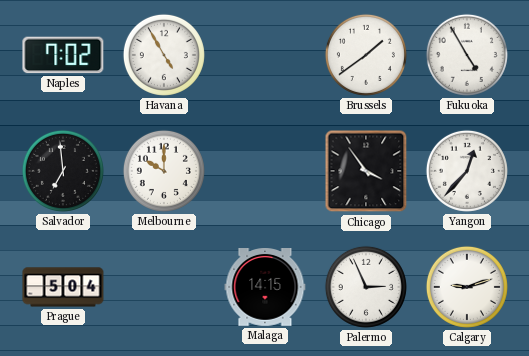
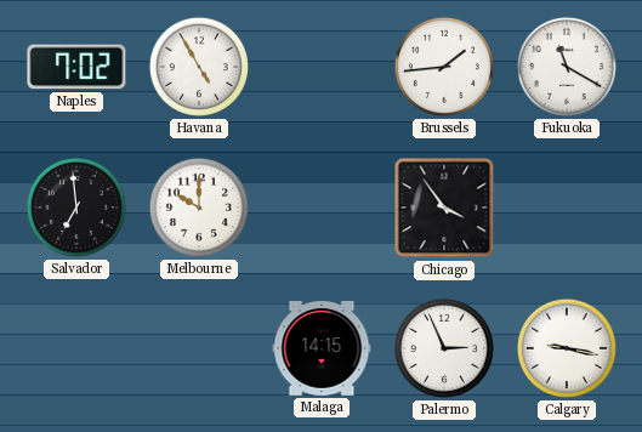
Brussels: 1:39 -> 1:44
Fukuoka: 4:55 -> 11:20
Yangon: 12:37 -> none
Prague: 5:04 -> none
Calgary: 9:12 -> 9:17
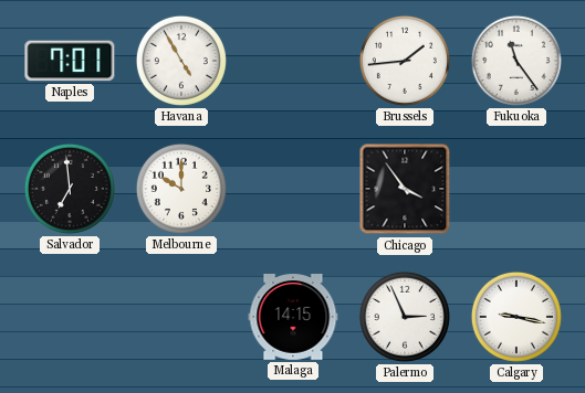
Naples: 7:02 -> 7:01
Fukuoka: 11:20 -> 11:24
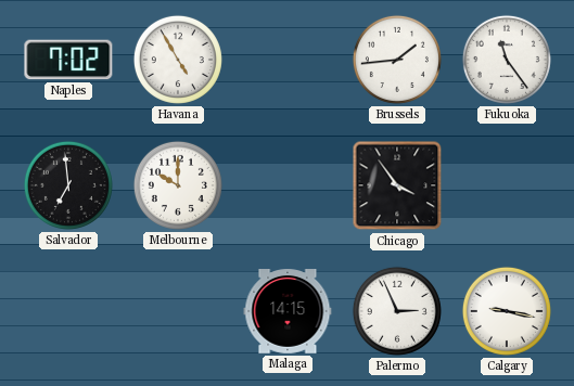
Naples: 7:01 -> 7:02
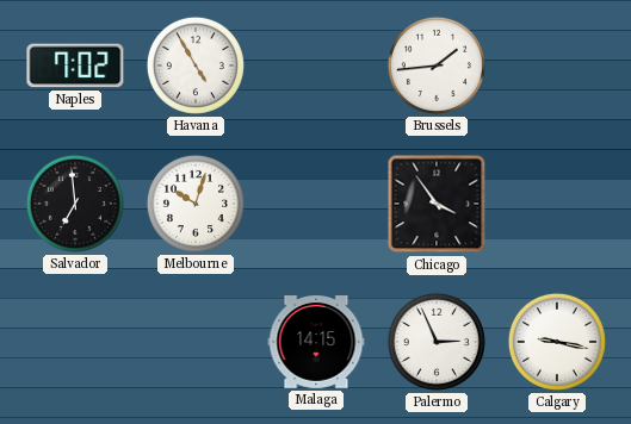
Fukuoka: 11:24 -> none
Melbourne: 10:00 -> 10:03
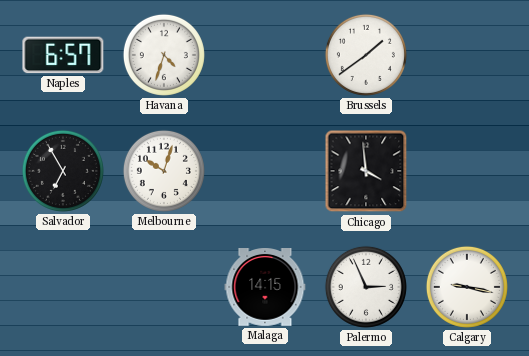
Naples: 7:02 -> 6:57
Havana: 4:55 -> 4:33
Brussels: 1:44 -> 1:39
Salvador: 6:59 -> 6:55
Chicago: 3:54 -> 3:59
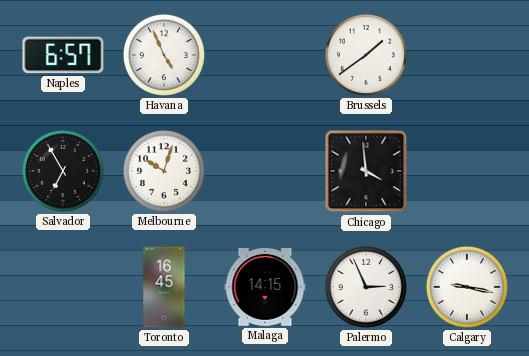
Havana: 4:33 -> 4:56
Toronto: none -> 16:45
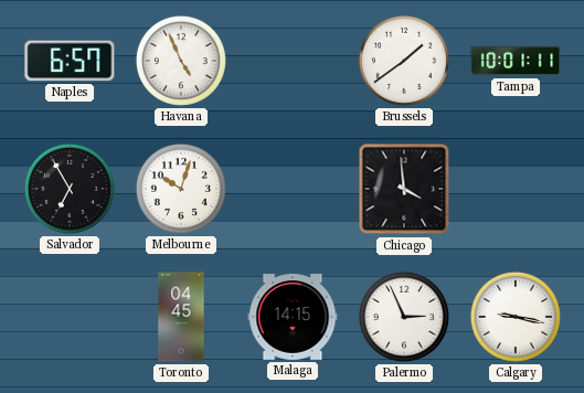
Tampa: none -> 10:01
Toronto: 16:45 -> 04:45
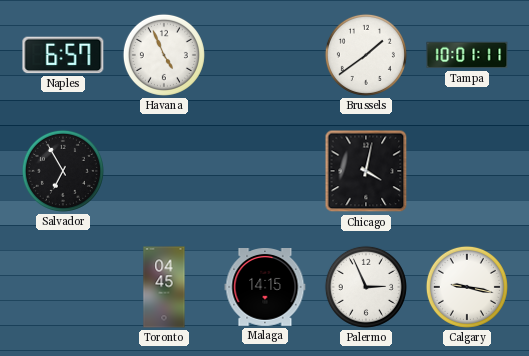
Melbourne: 10:03 -> none
Chicago: 3:59 -> 4:02
